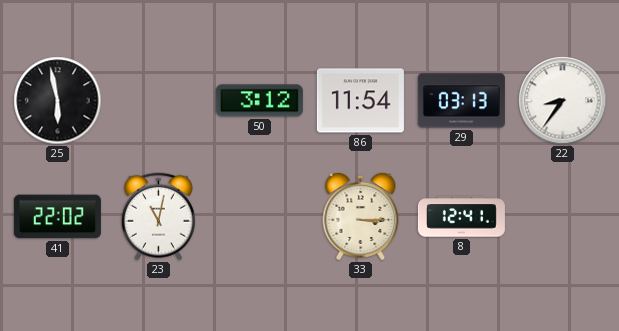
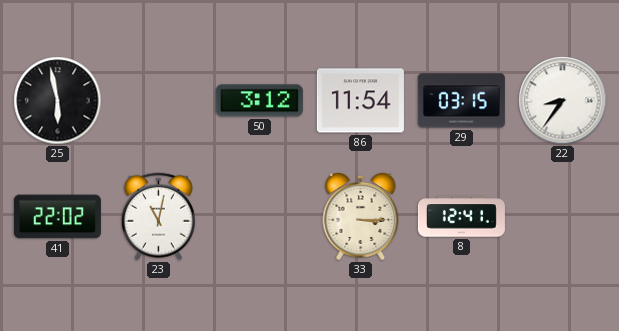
29: 03:13 -> 03:15
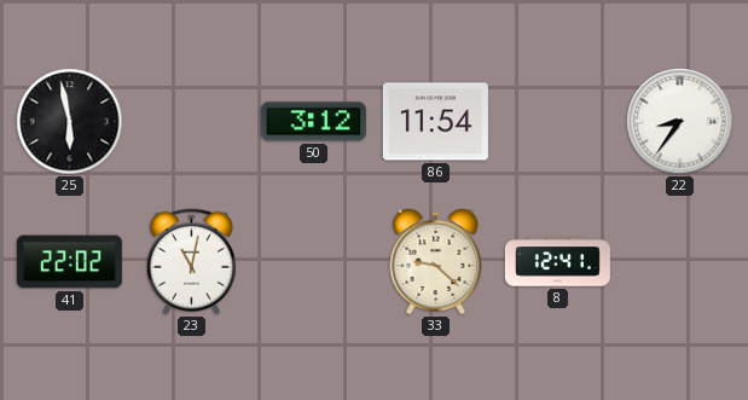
29: 03:15 -> none
33: 3:15 -> 9:22
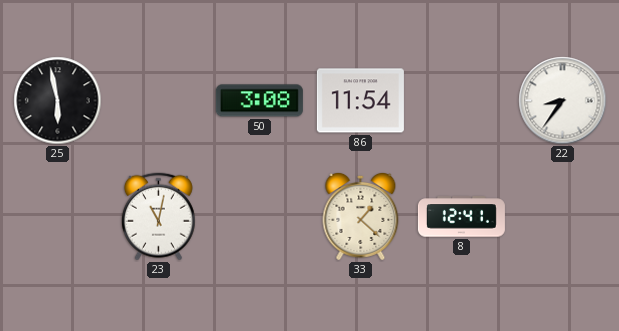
50: 3:12 -> 3:08
41: 22:02 -> none
33: 9:22 -> 1:22
